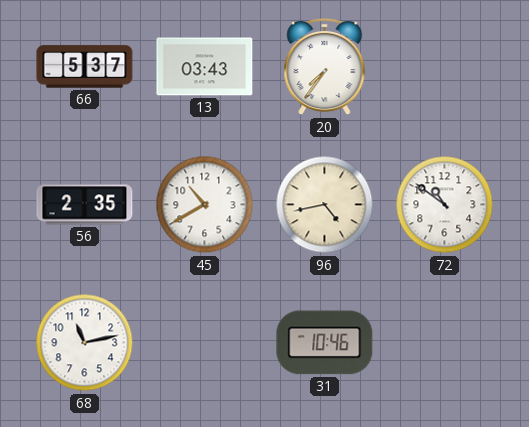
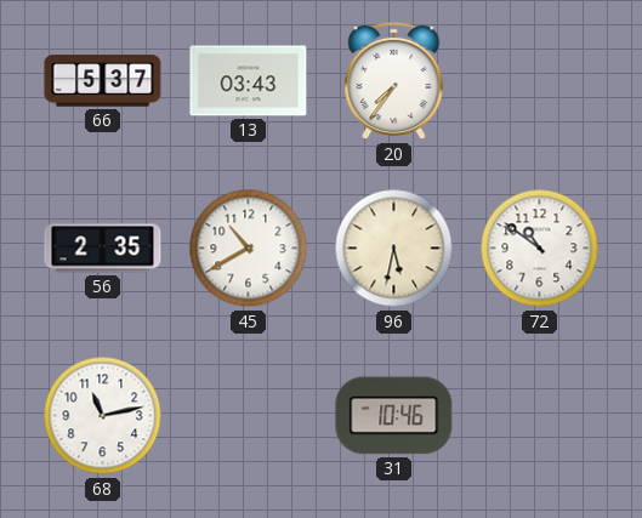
96: 4:43 -> 5:32
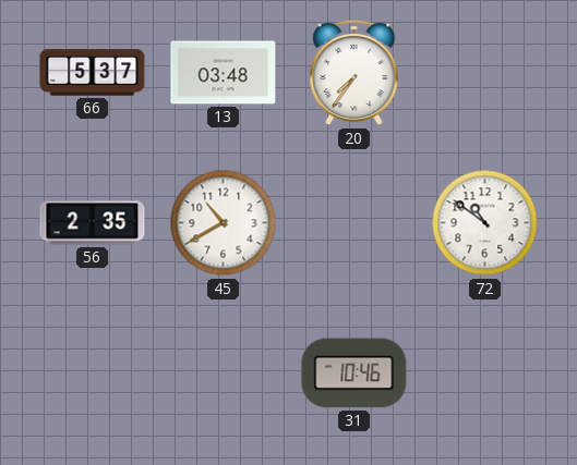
13: 03:43 -> 03:48
96: 5:32 -> none
68: 11:13 -> none
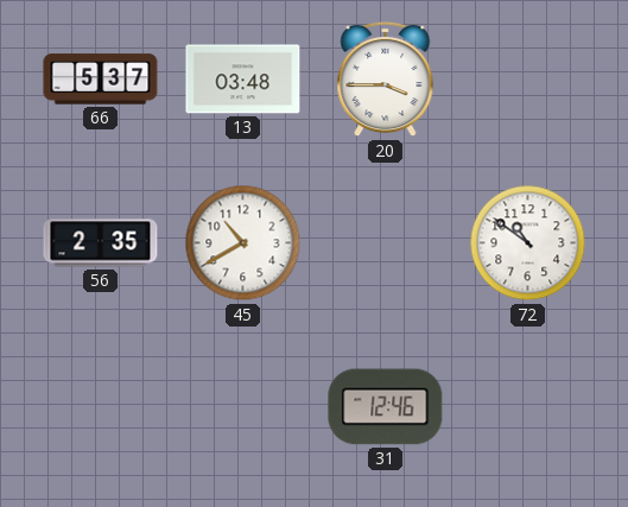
20: 7:36 -> 3:45
31: 10:46 -> 12:46
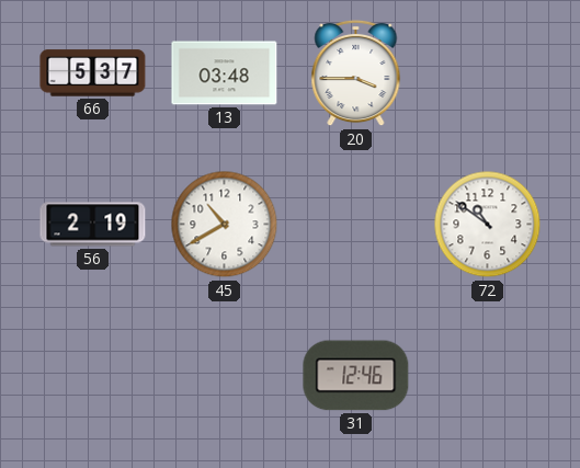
56: 2:35 -> 2:19
